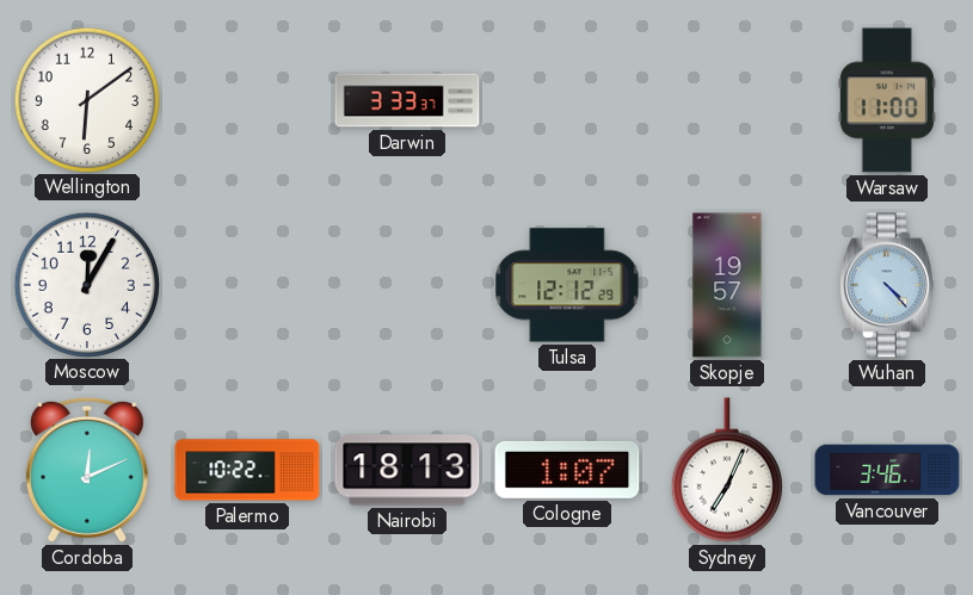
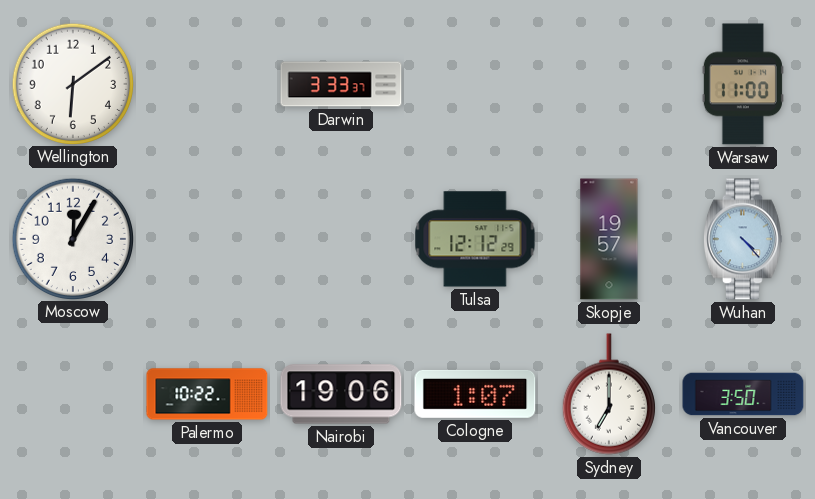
Cordoba: 12:11 -> none
Nairobi: 18:13 -> 19:06
Sydney: 7:04 -> 7:00
Vancouver: 3:46 -> 3:50
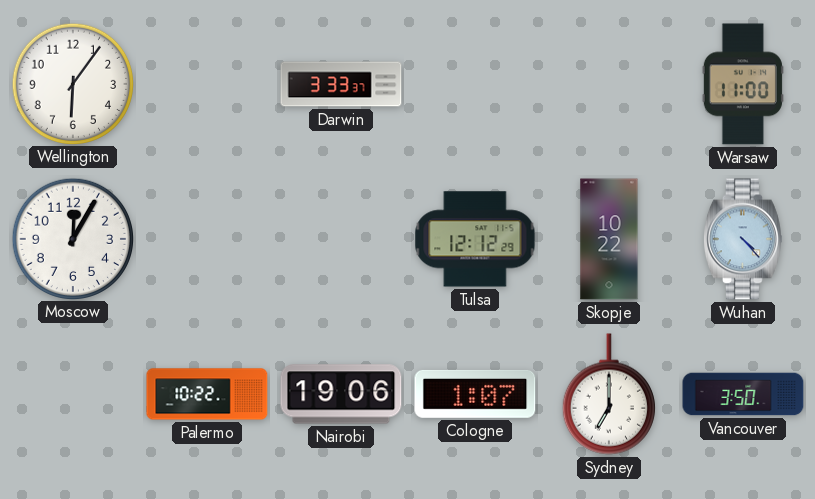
Wellington: 6:09 -> 6:06
Skopje: 19:57 -> 10:22
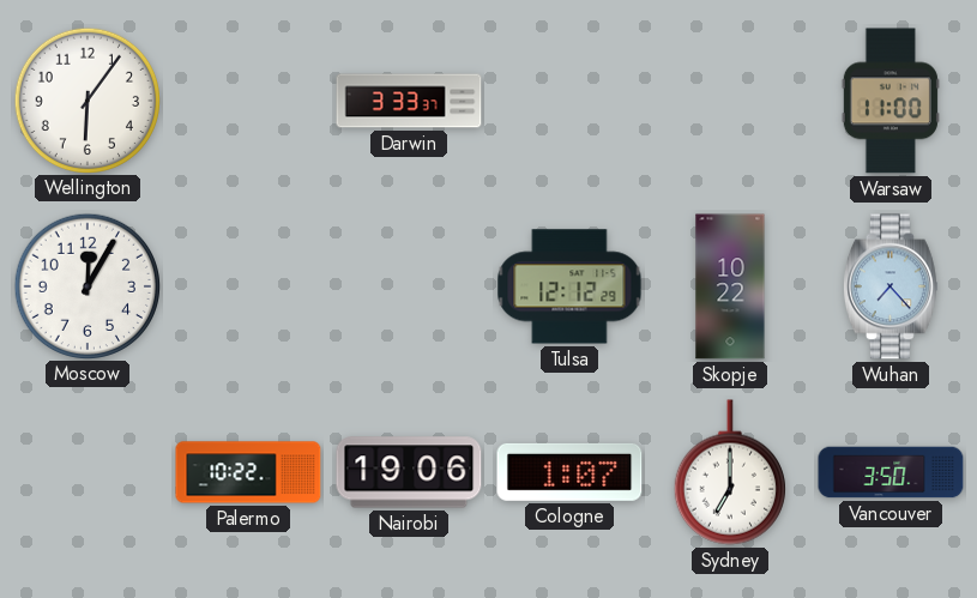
Wuhan: 4:23 -> 7:23
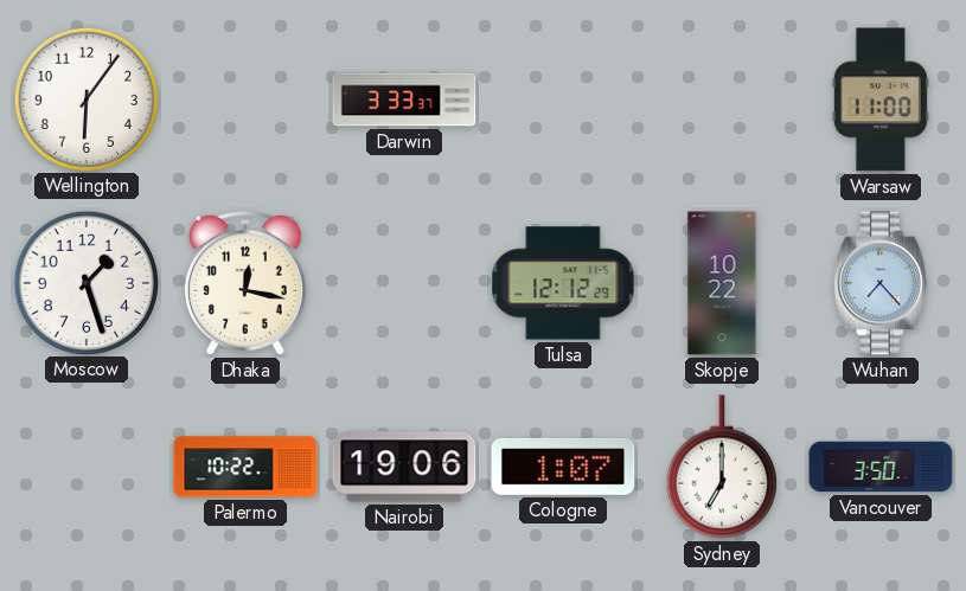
Moscow: 12:05 -> 1:27
Dhaka: none -> 12:17
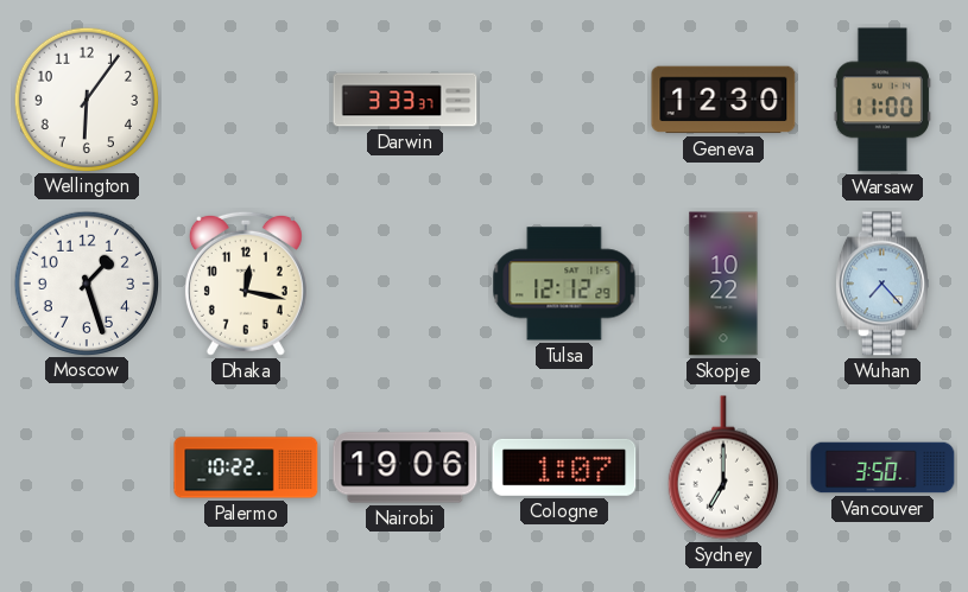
Geneva: none -> 12:30
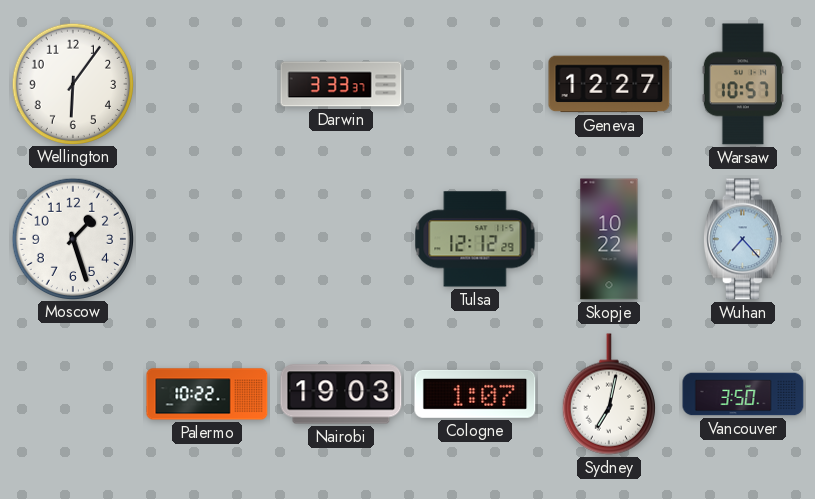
Geneva: 12:30 -> 12:27
Warsaw: 11:00 -> 10:57
Dhaka: 12:17 -> none
Nairobi: 19:06 -> 19:03
Sydney: 7:00 -> 7:02
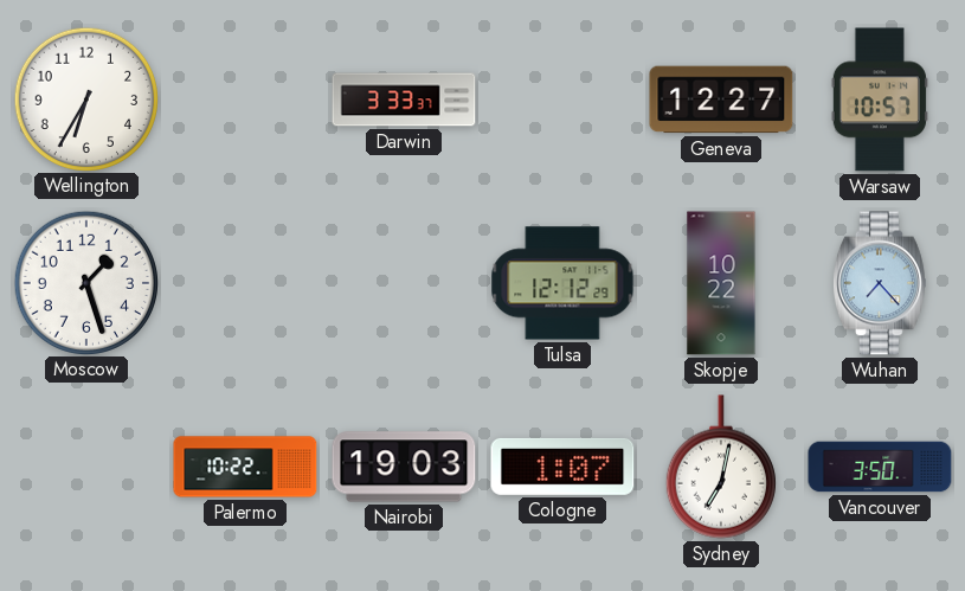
Wellington: 6:06 -> 6:35
